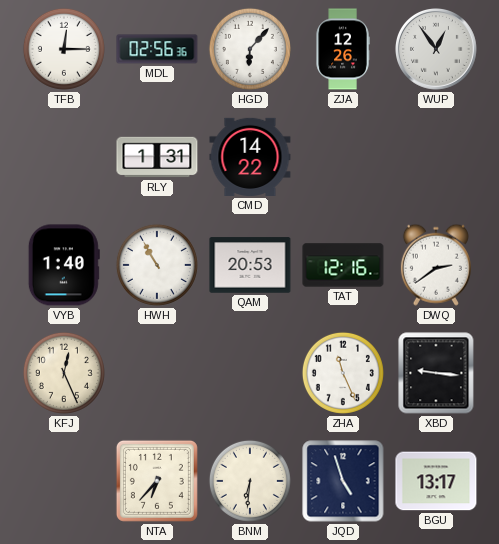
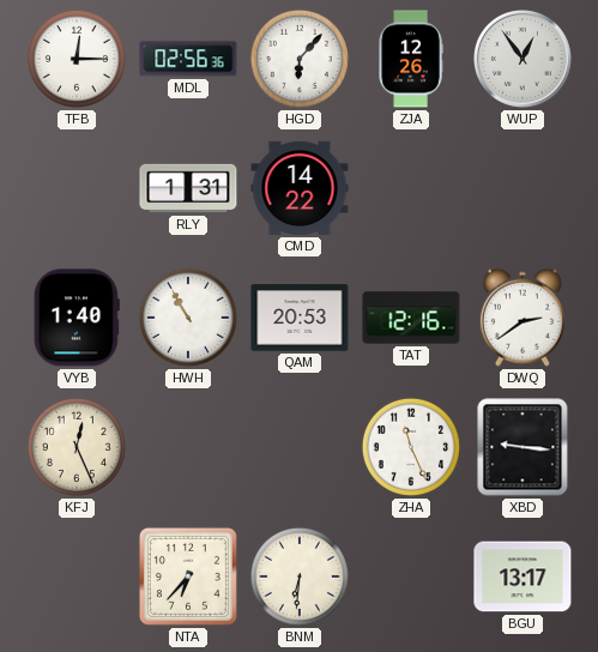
JQD: 4:57 -> none
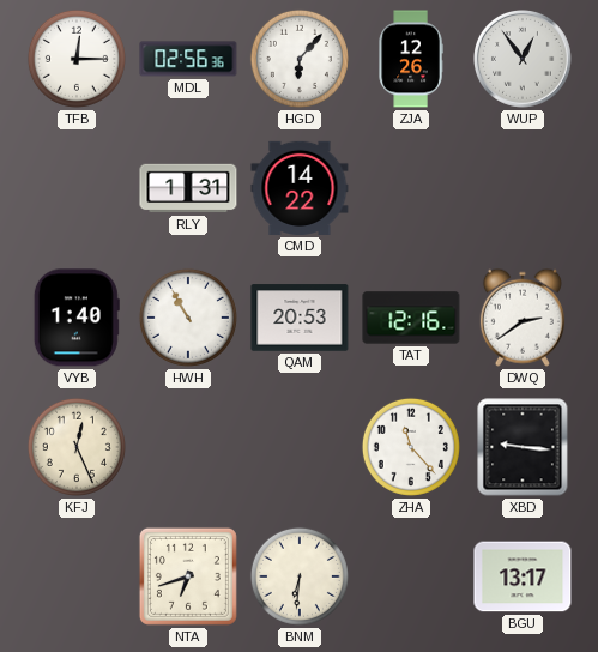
ZHA: 11:26 -> 11:23
NTA: 6:37 -> 6:42
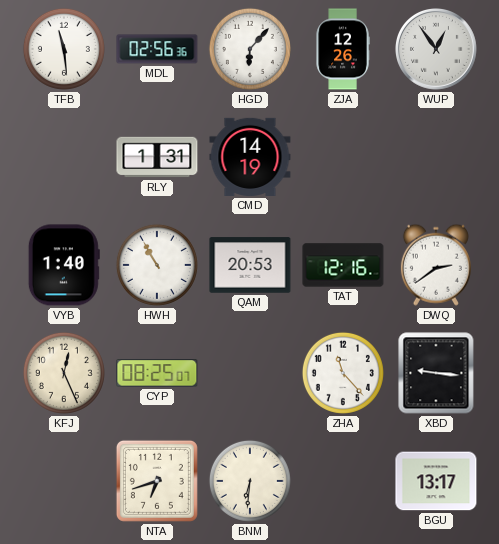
TFB: 12:15 -> 11:29
CMD: 14:22 -> 14:19
CYP: none -> 08:25
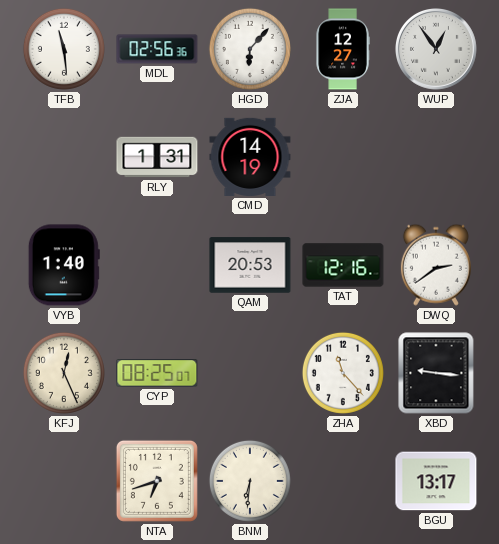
ZJA: 12:26 -> 12:27
HWH: 10:55 -> none
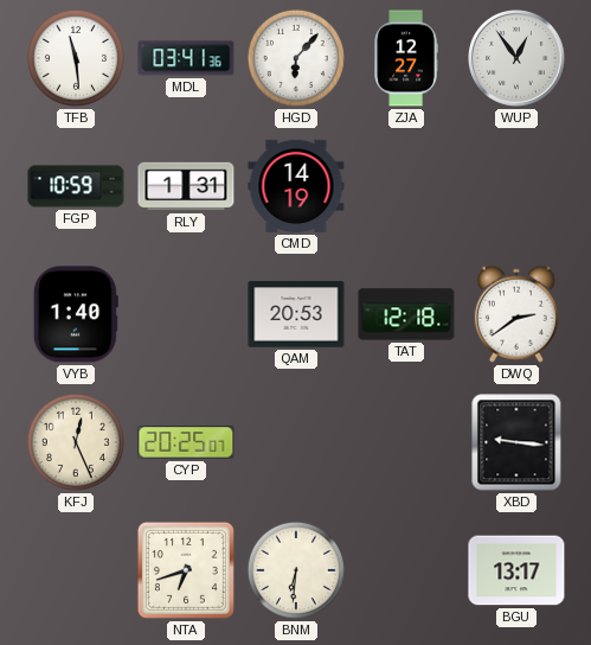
MDL: 02:56 -> 03:41
FGP: none -> 10:59
TAT: 12:16 -> 12:18
CYP: 08:25 -> 20:25
ZHA: 11:23 -> none
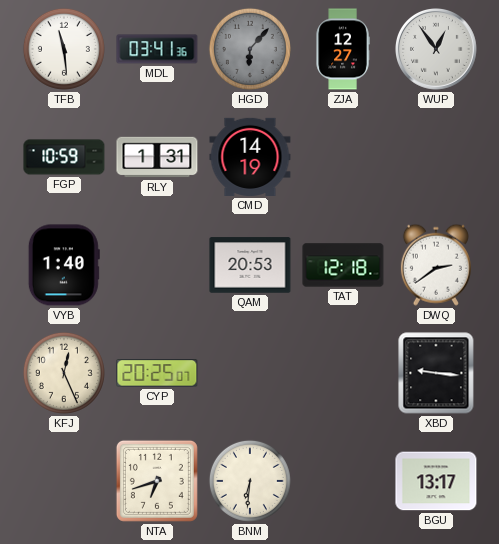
HGD dial: white -> grey
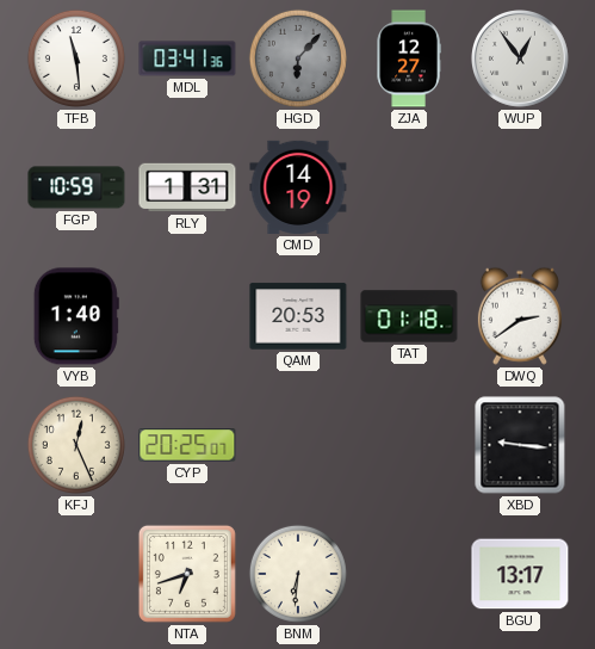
TAT: 12:18 -> 01:18
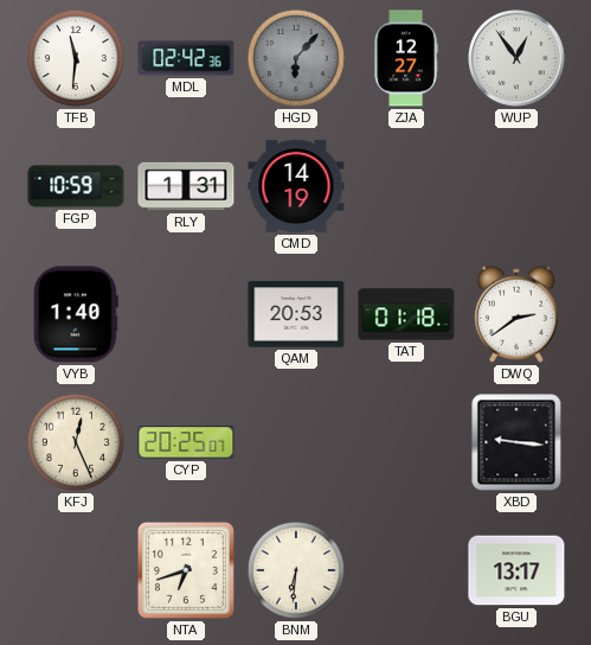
TFB: 11:29 -> 11:31
MDL: 03:41 -> 02:42
